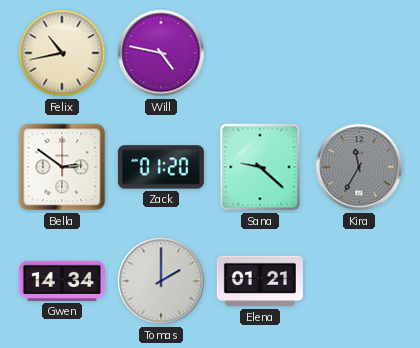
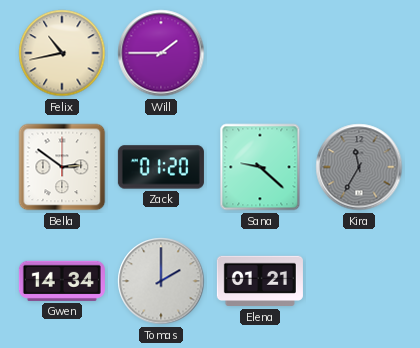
Will: 4:47 -> 1:45
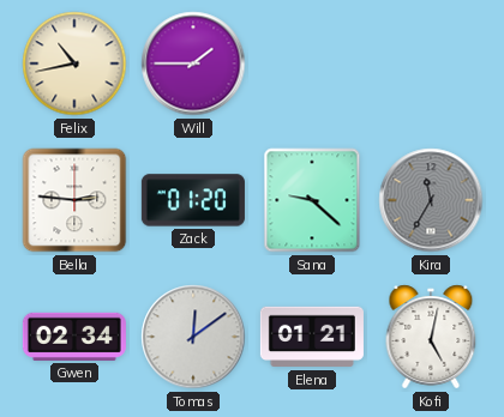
Bella: 2:51 -> 2:46
Gwen: 14:34 -> 02:34
Tomas: 2:00 -> 12:09
Kofi: none -> 5:02
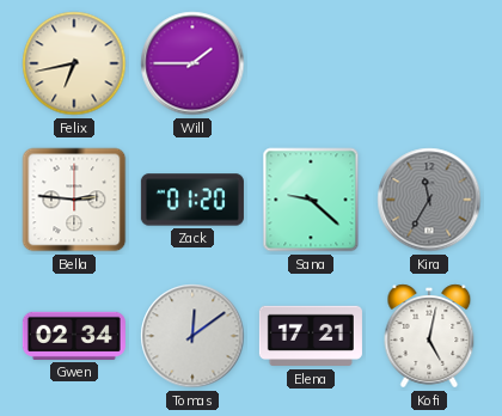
Felix: 10:43 -> 6:43
Elena: 01:21 -> 17:21
